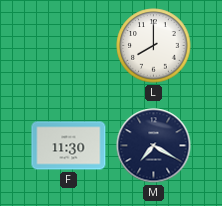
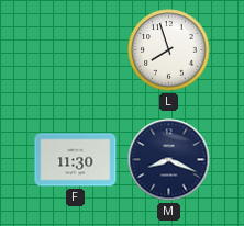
L: 8:00 -> 7:57
M: 7:20 -> 8:19
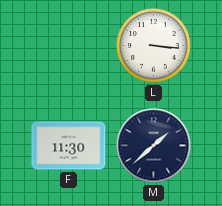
L: 7:57 -> 3:16
M: 8:19 -> 1:38
